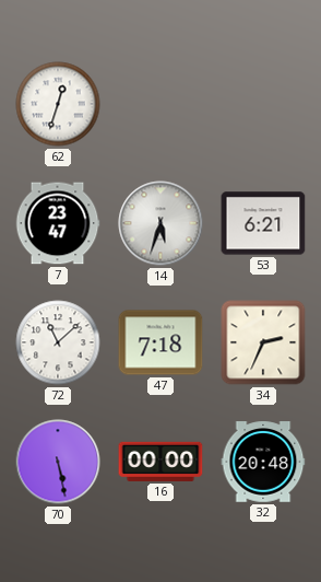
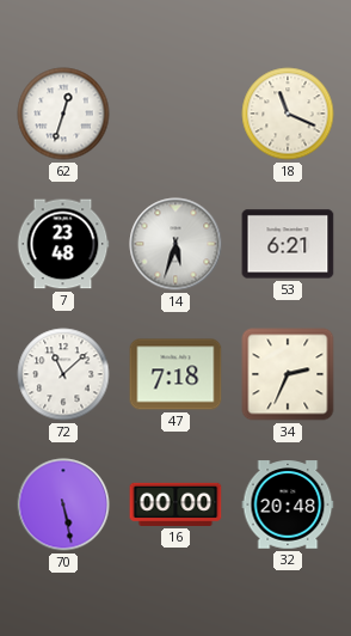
18: none -> 11:19
7: 23:47 -> 23:48
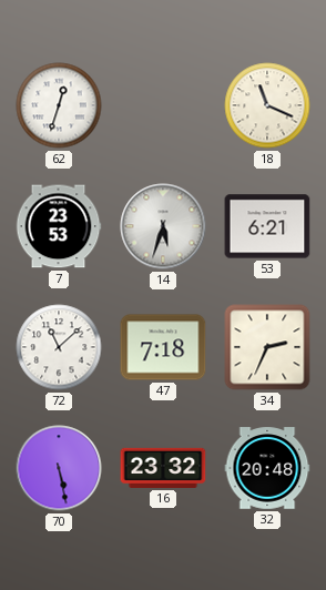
7: 23:48 -> 23:53
16: 00:00 -> 23:32
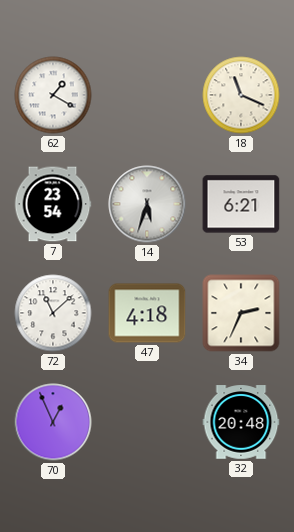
62: 12:33 -> 1:20
7: 23:53 -> 23:54
47: 7:18 -> 4:18
70: 5:28 -> 12:56
16: 23:32 -> none
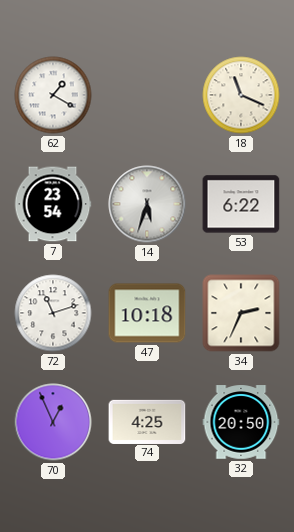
53: 6:21 -> 6:22
72: 11:08 -> 11:12
47: 4:18 -> 10:18
74: none -> 4:25
32: 20:48 -> 20:50
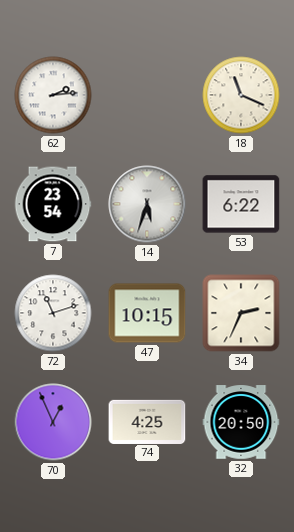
62: 1:20 -> 2:14
47: 10:18 -> 10:15
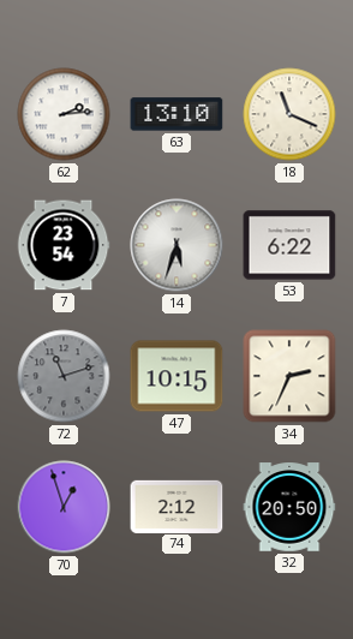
63: none -> 13:10
72 dial: white -> grey
70: 12:56 -> 12:57
74: 4:25 -> 2:12
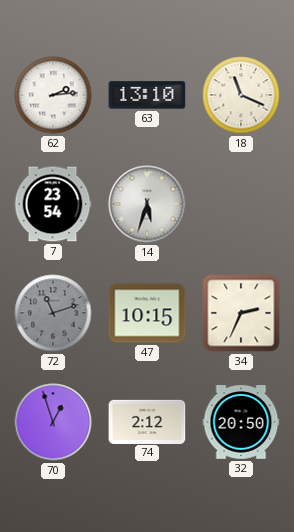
53: 6:22 -> none
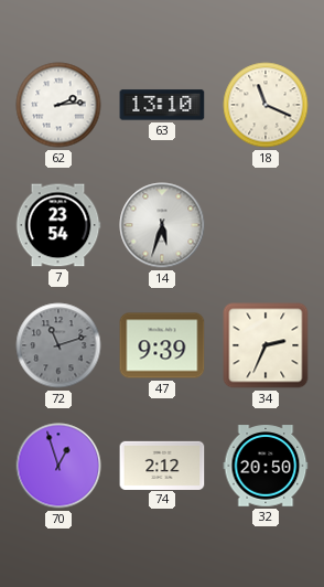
47: 10:15 -> 9:39
